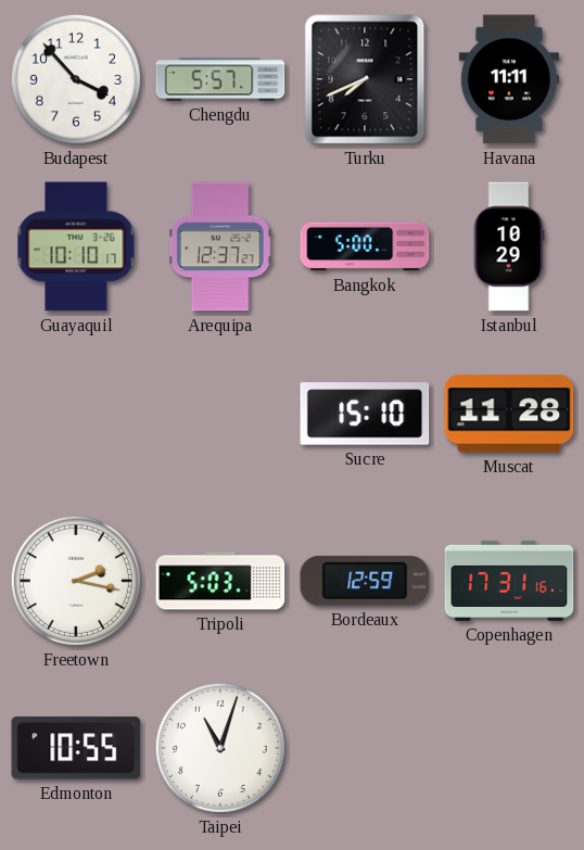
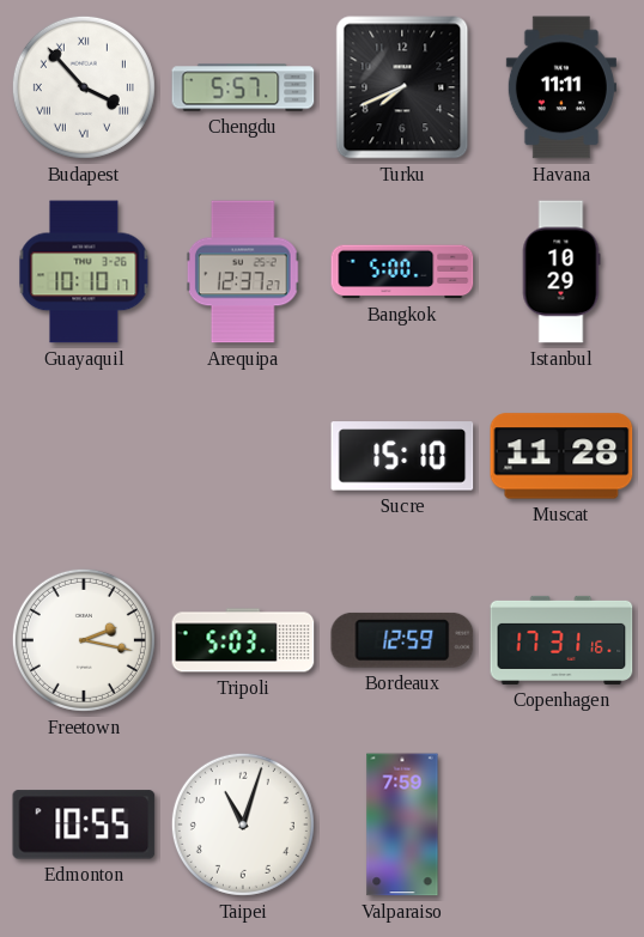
Budapest numerals: Arabic -> Roman
Valparaiso: none -> 7:59
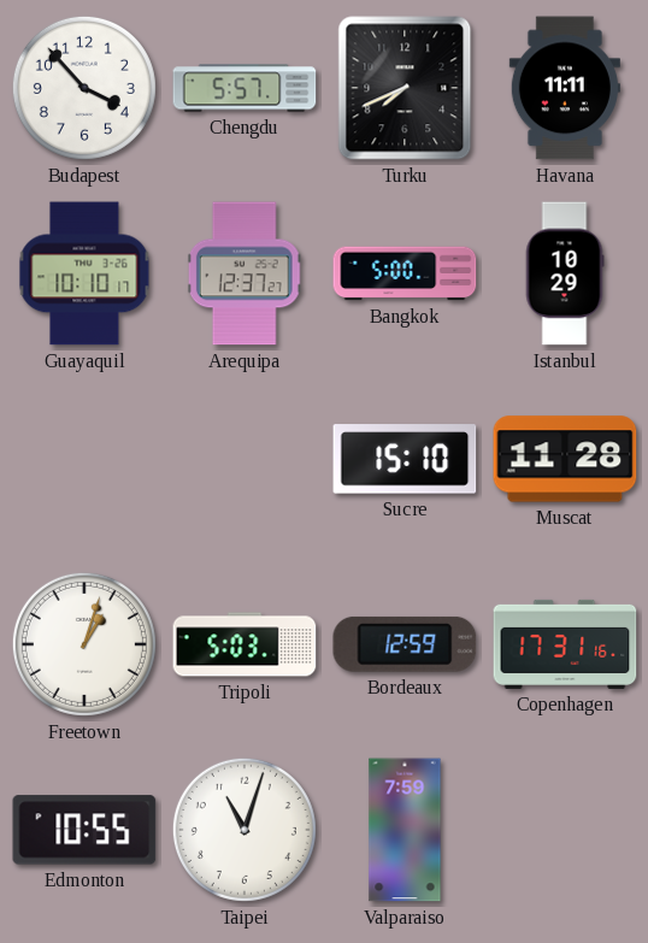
Budapest numerals: Roman -> Arabic
Freetown: 2:17 -> 1:03
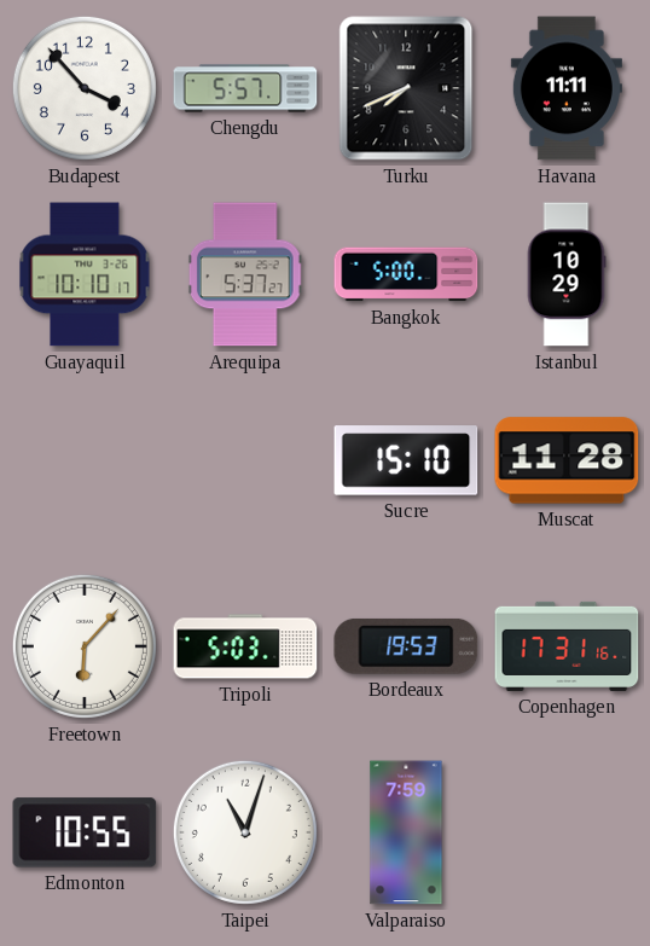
Arequipa: 12:37 -> 5:37
Freetown: 1:03 -> 6:07
Bordeaux: 12:59 -> 19:53
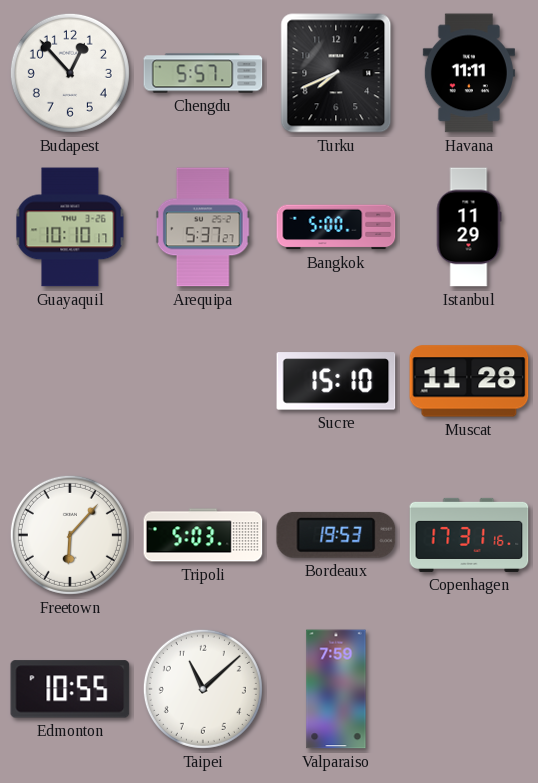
Budapest: 3:53 -> 12:53
Istanbul: 10:29 -> 11:29
Taipei: 11:03 -> 11:08
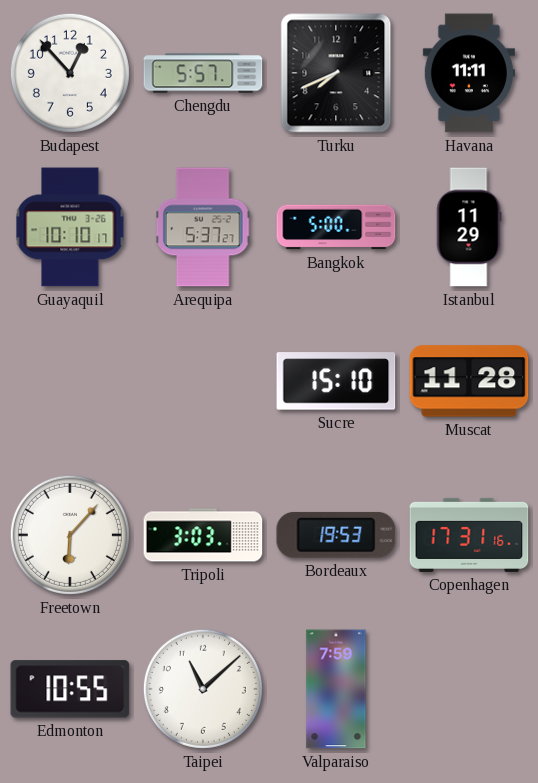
Tripoli: 5:03 -> 3:03
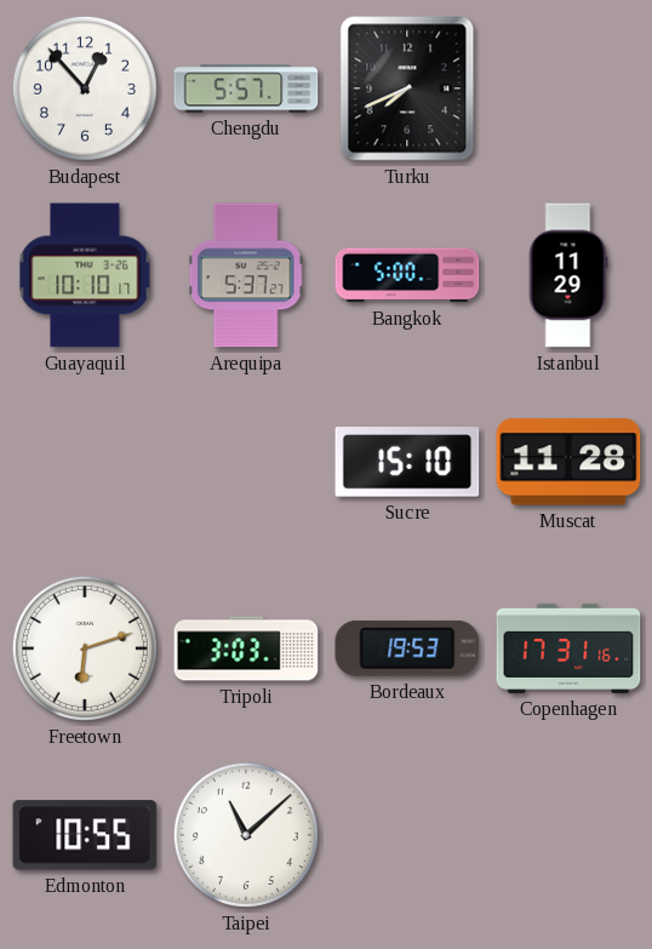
Havana: 11:11 -> none
Freetown: 6:07 -> 6:12
Valparaiso: 7:59 -> none
